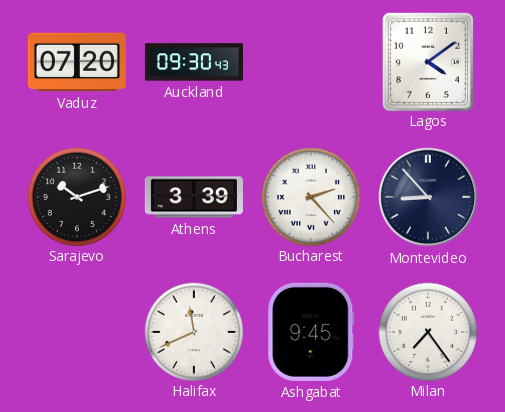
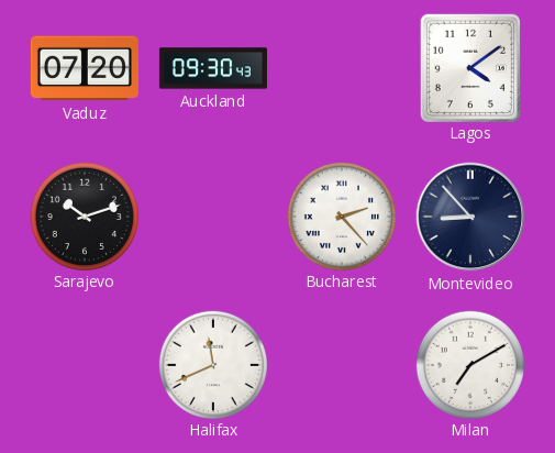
Athens: 3:39 -> none
Ashgabat: 9:45 -> none
Milan: 7:24 -> 7:10
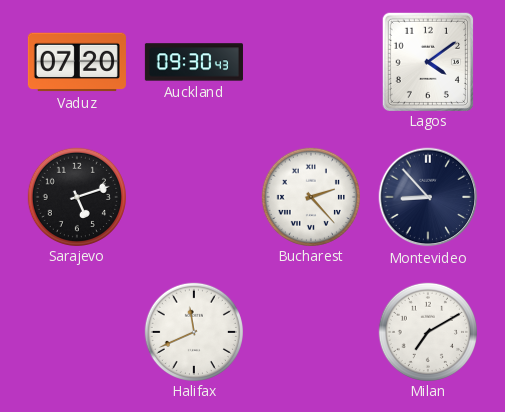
Sarajevo: 10:12 -> 5:12
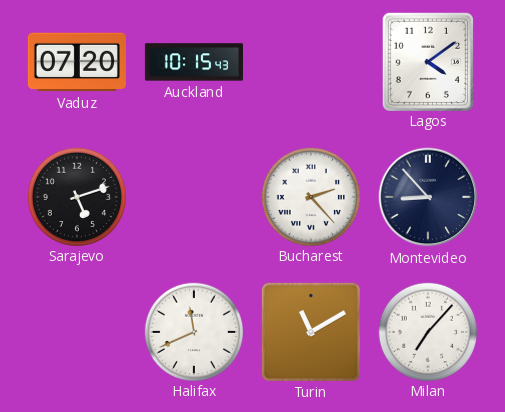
Auckland: 09:30 -> 10:15
Turin: none -> 11:10
Milan: 7:10 -> 7:07
